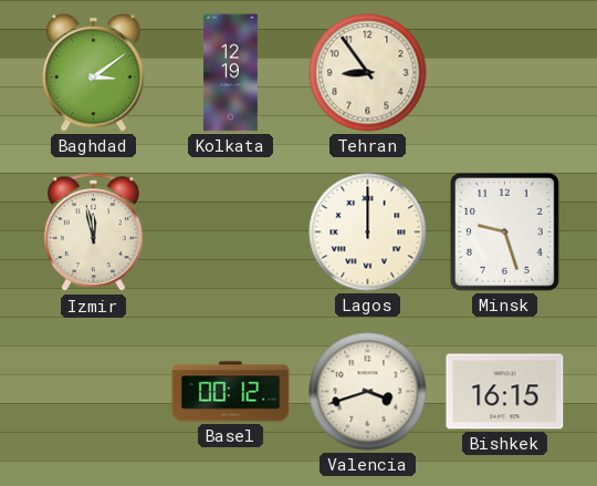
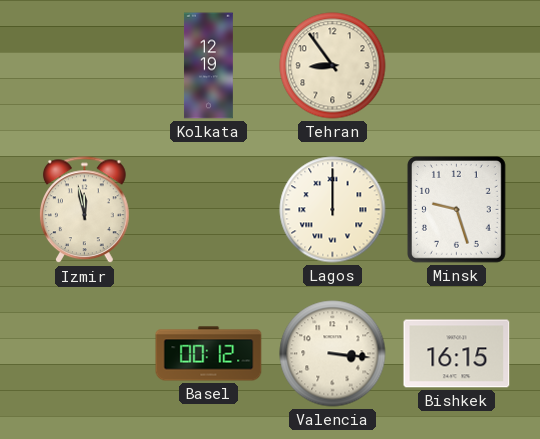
Baghdad: 3:09 -> none
Valencia: 3:42 -> 3:16
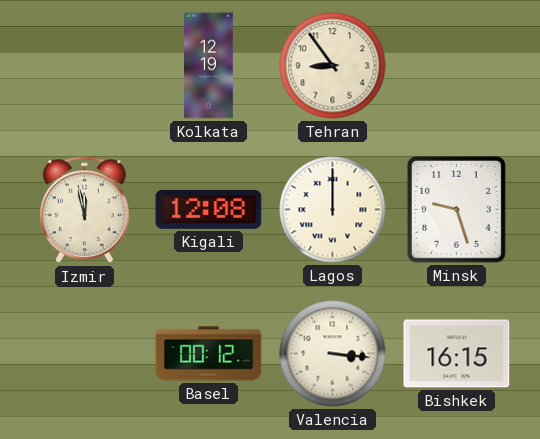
Kigali: none -> 12:08
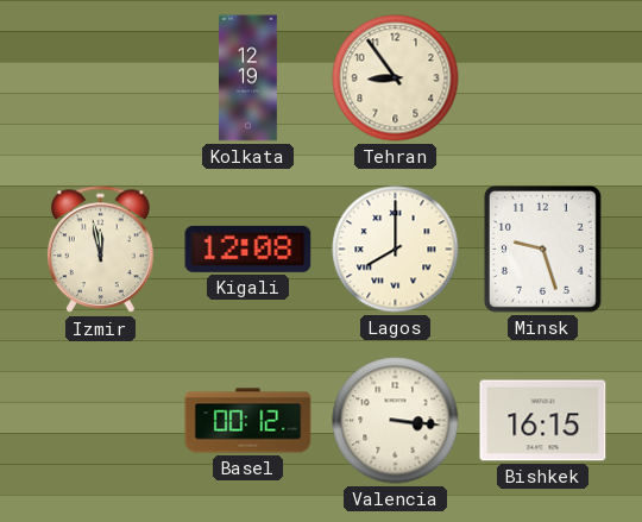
Lagos: 12:00 -> 8:00
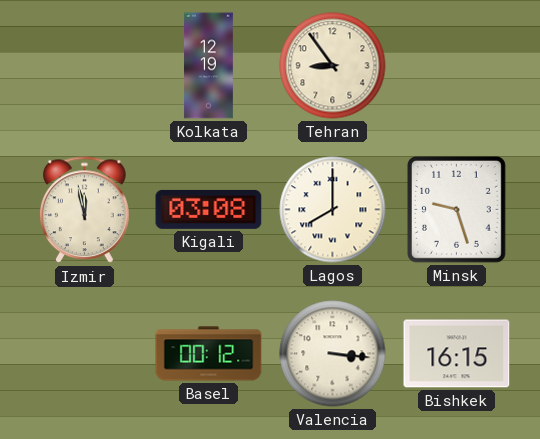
Kigali: 12:08 -> 03:08
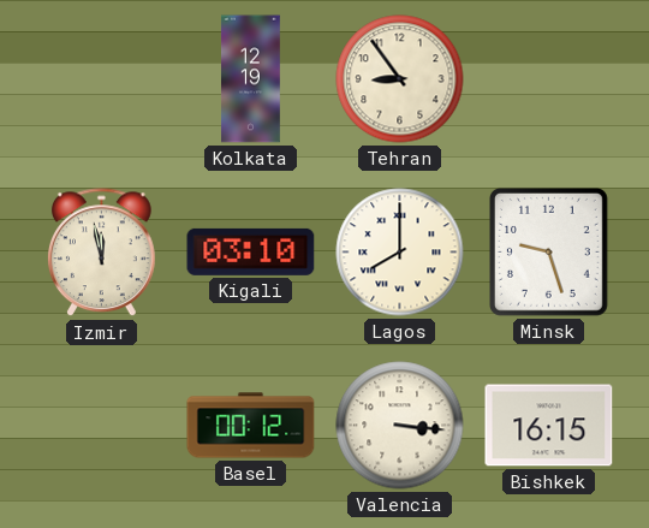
Kigali: 03:08 -> 03:10
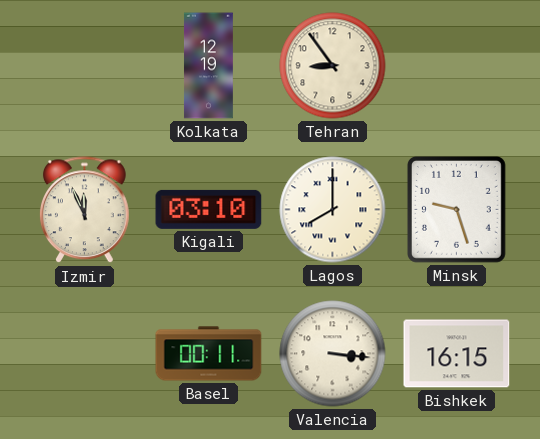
Izmir: 11:58 -> 11:56
Basel: 00:12 -> 00:11
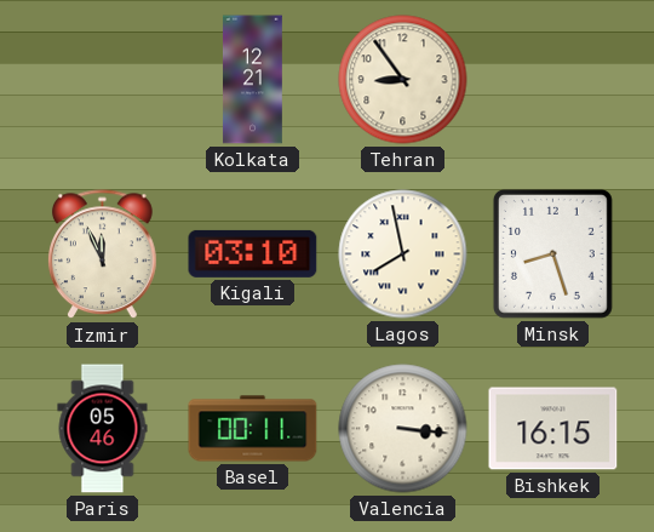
Kolkata: 12:19 -> 12:21
Lagos: 8:00 -> 7:58
Minsk: 9:27 -> 8:27
Paris: none -> 05:46
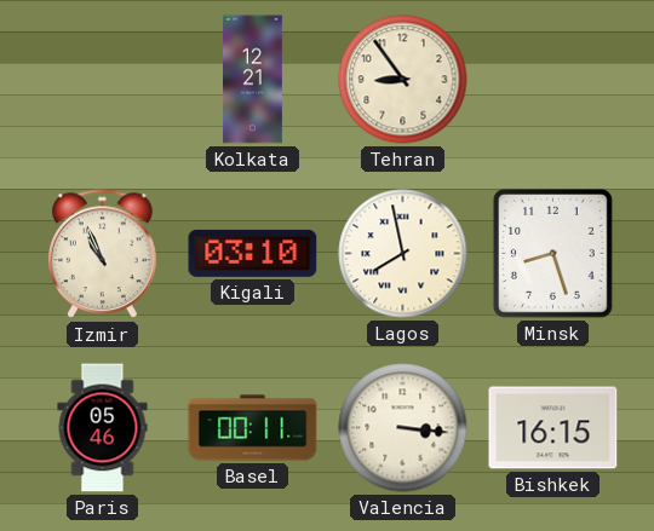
Izmir: 11:56 -> 10:56
